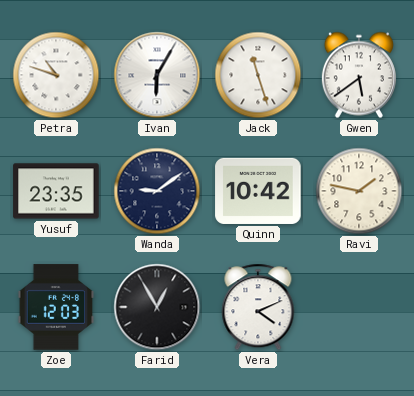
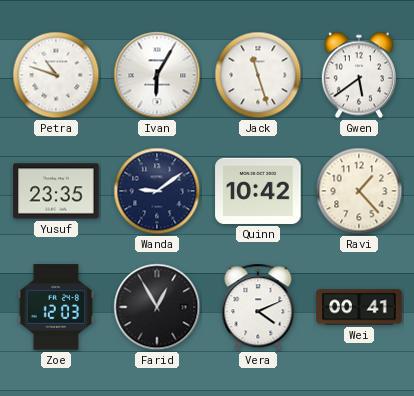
Ravi: 1:47 -> 1:23
Wei: none -> 00:41
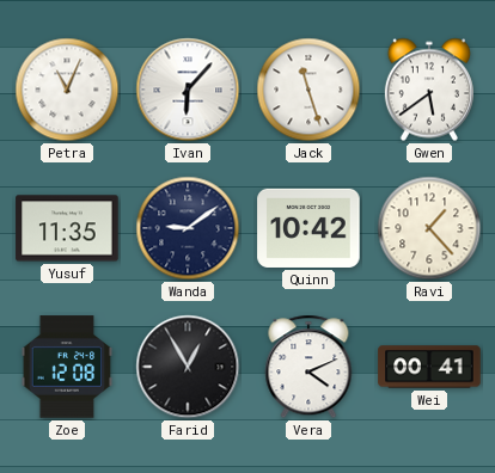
Petra: 10:48 -> 11:04
Ivan: 6:05 -> 6:07
Yusuf: 23:35 -> 11:35
Zoe: 12:03 -> 12:08
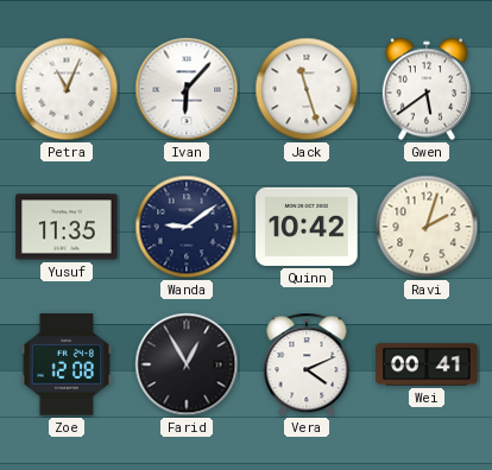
Ravi: 1:23 -> 2:03
